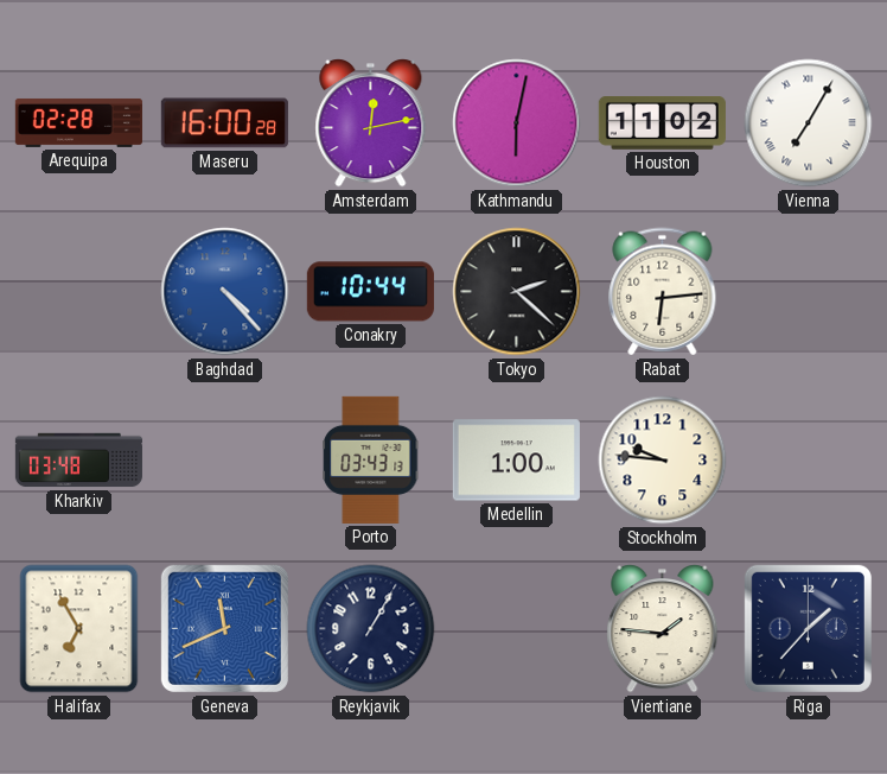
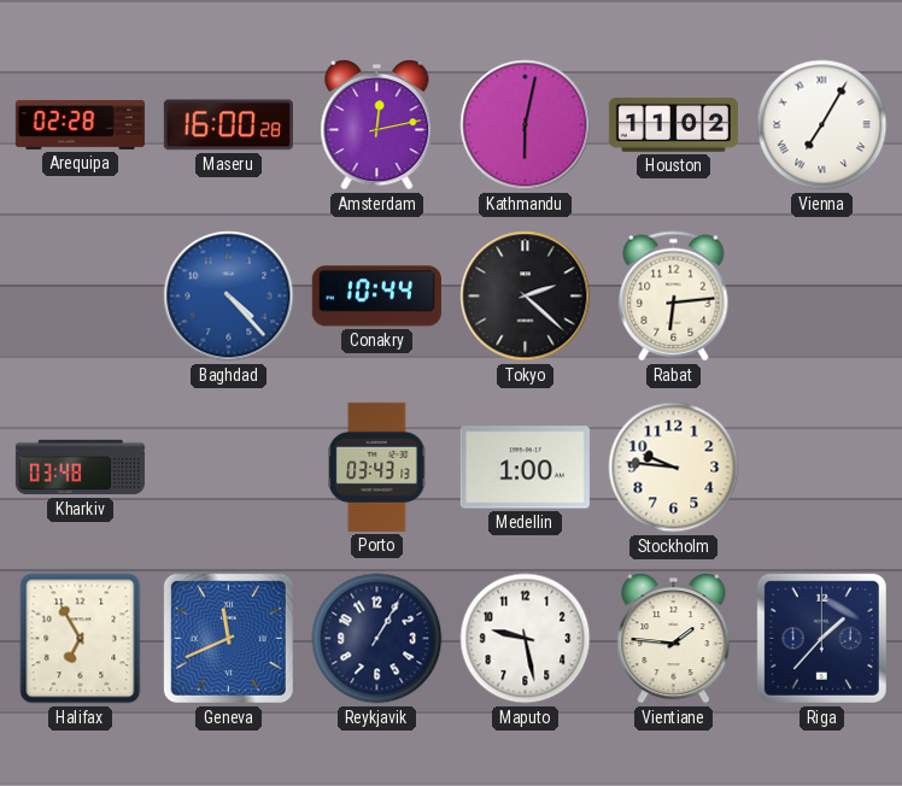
Maputo: none -> 9:28
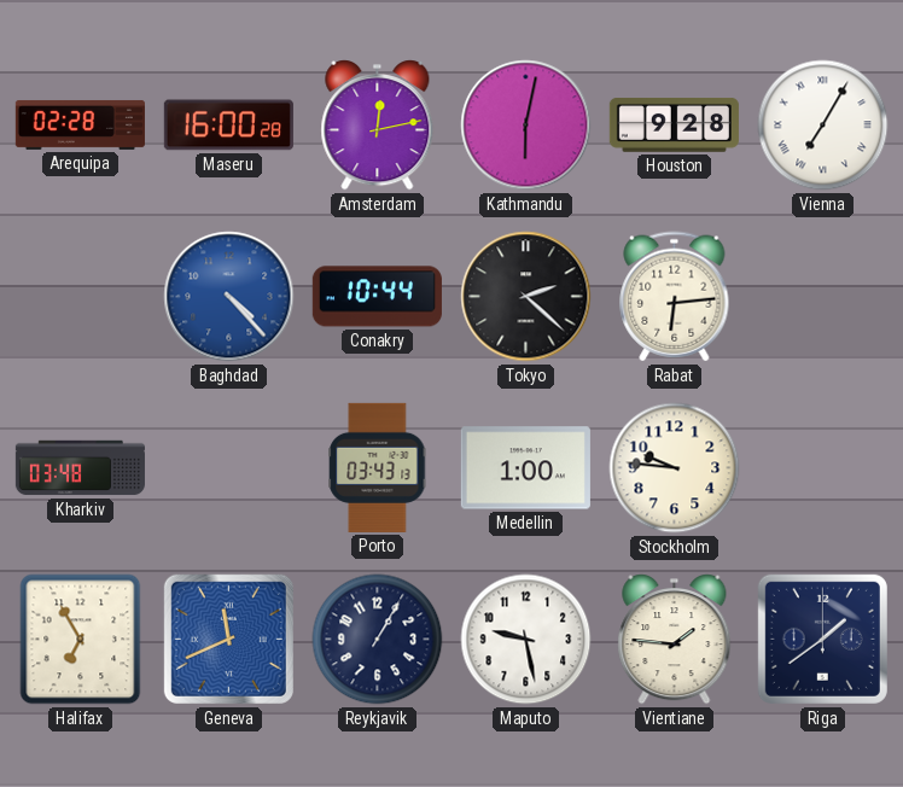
Houston: 11:02 -> 9:28
Riga: 1:37 -> 1:39
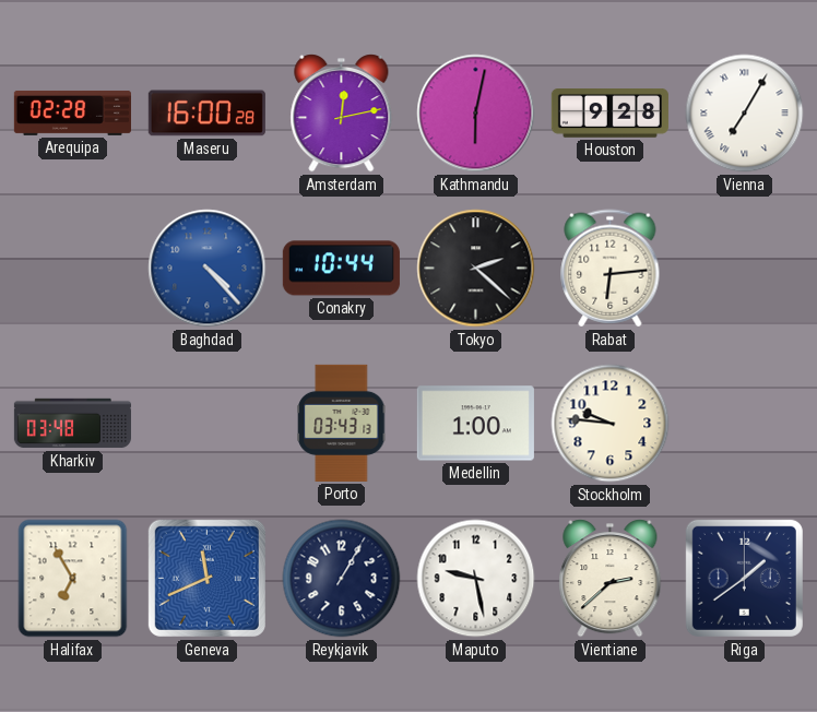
Vientiane: 1:46 -> 2:38
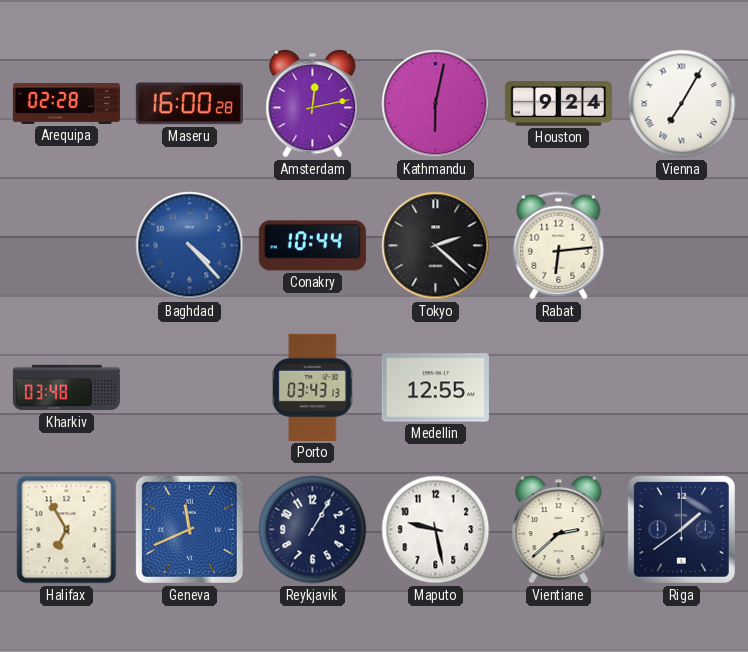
Houston: 9:28 -> 9:24
Medellin: 1:00 -> 12:55
Stockholm: 9:46 -> none
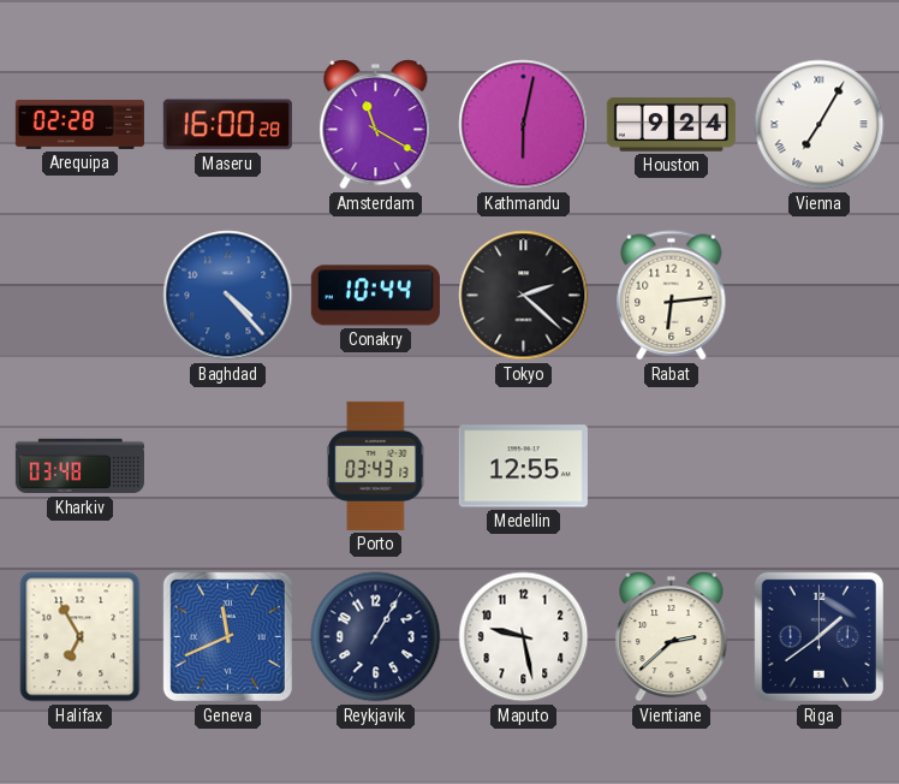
Amsterdam: 12:13 -> 11:20
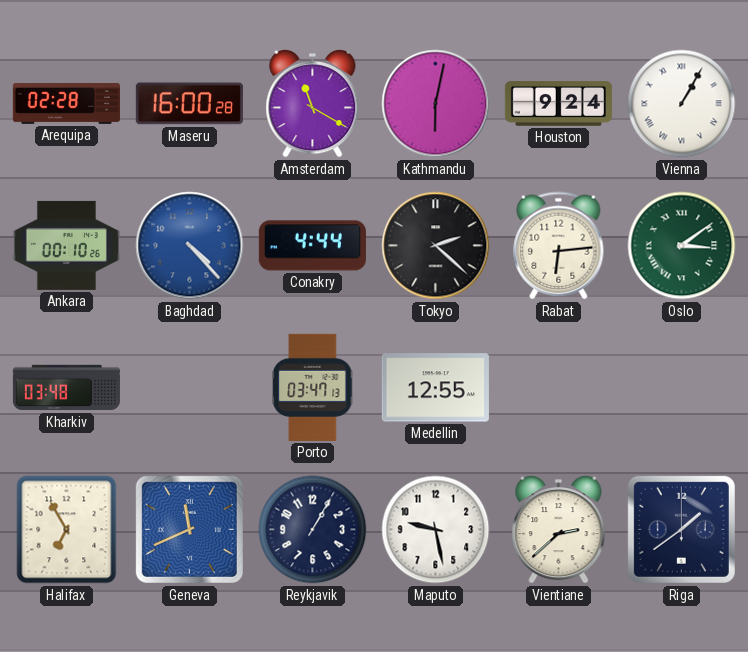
Vienna: 7:05 -> 1:05
Ankara: none -> 00:10
Conakry: 10:44 -> 4:44
Oslo: none -> 3:09
Porto: 03:43 -> 03:47
